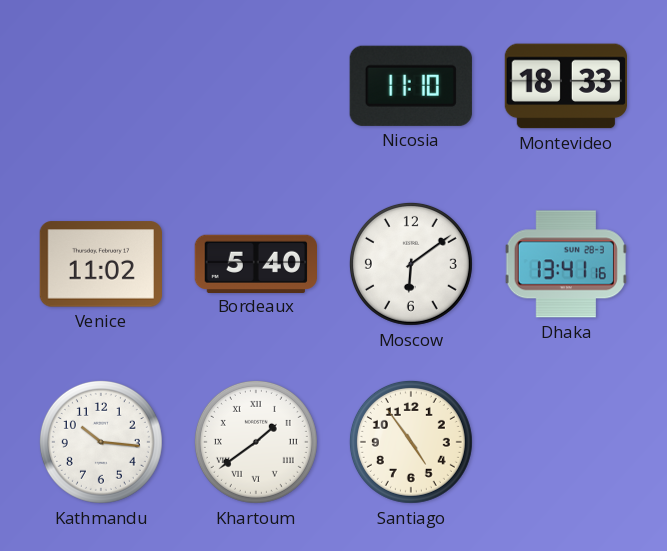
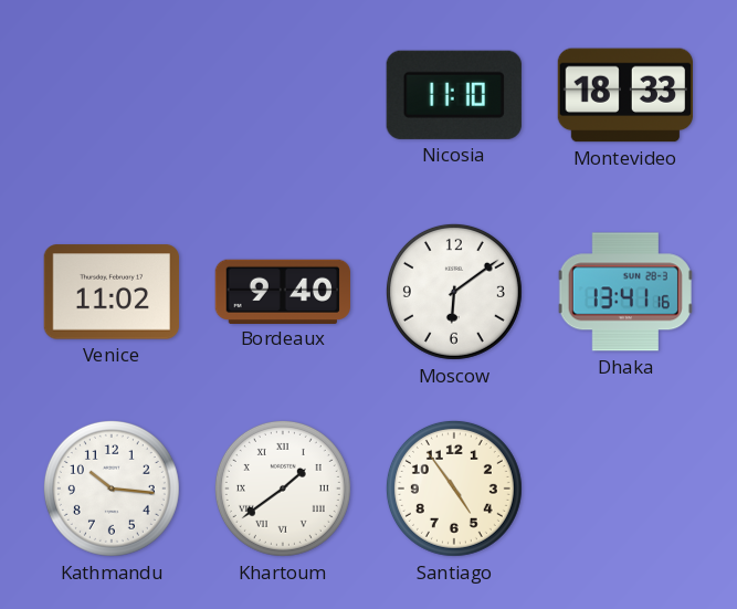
Bordeaux: 5:40 -> 9:40
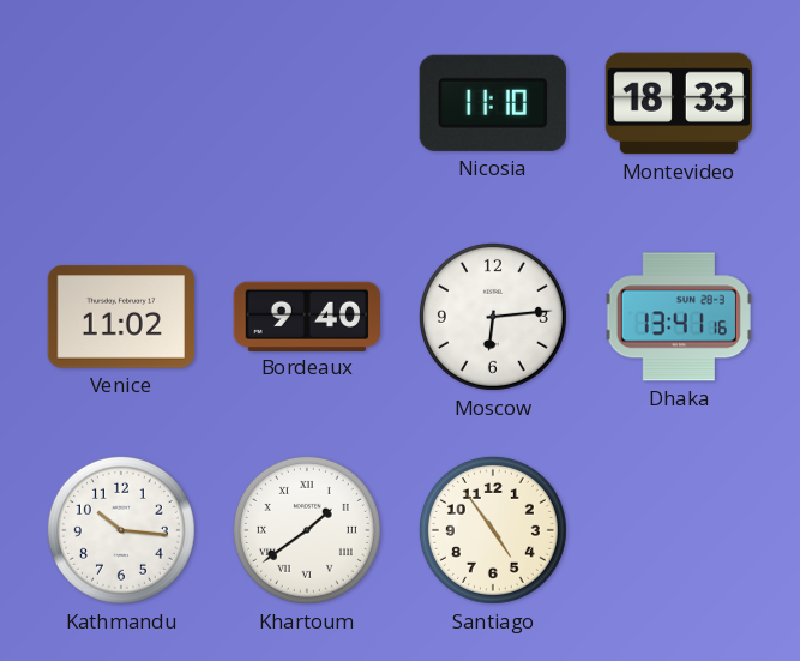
Moscow: 6:09 -> 6:14
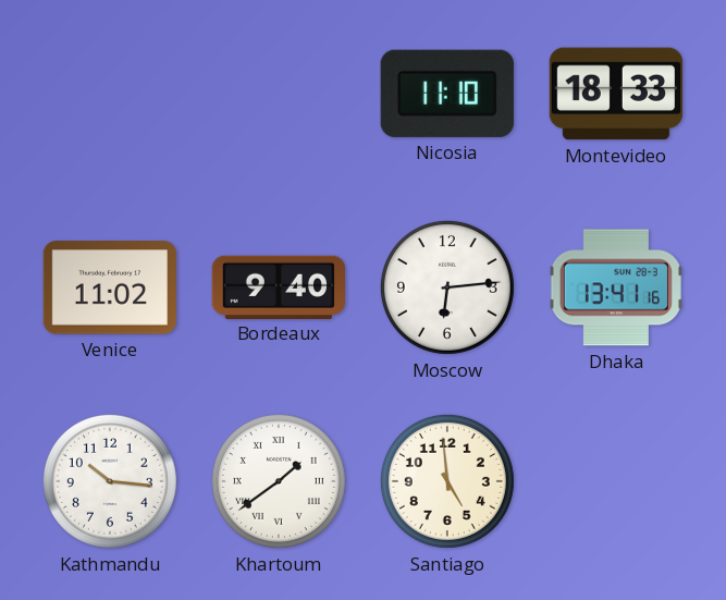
Santiago: 4:54 -> 4:59
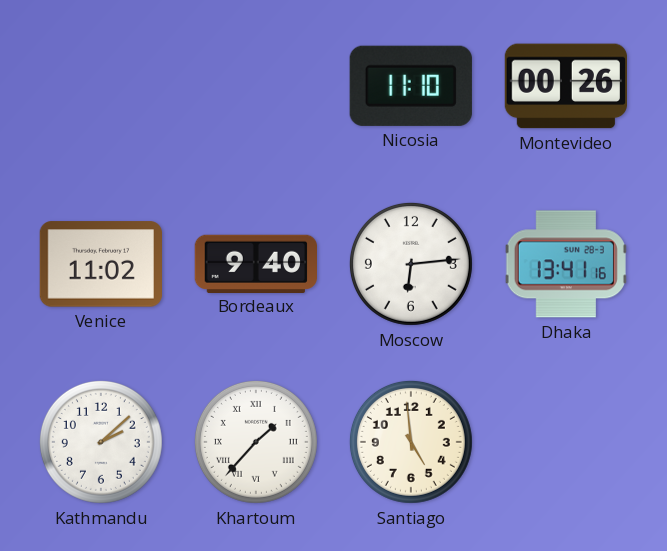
Montevideo: 18:33 -> 00:26
Kathmandu: 10:16 -> 2:08
Khartoum: 1:39 -> 1:37
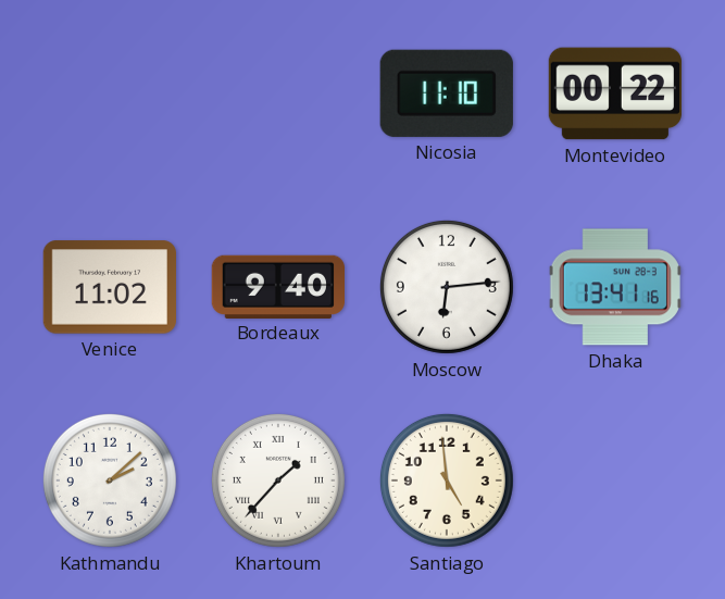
Montevideo: 00:26 -> 00:22
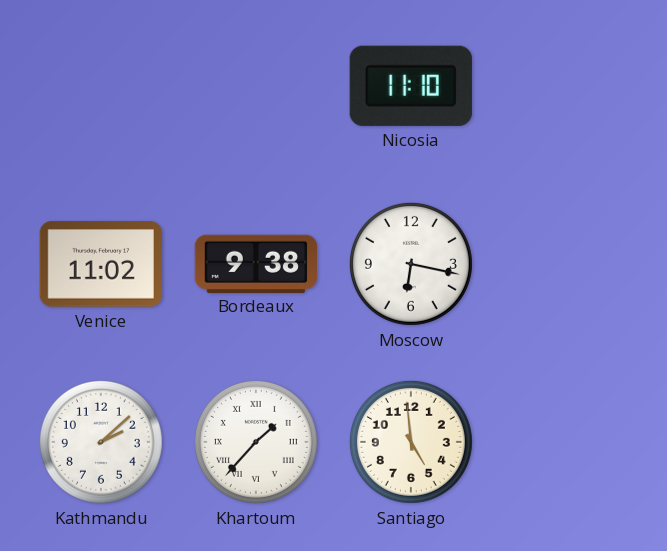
Montevideo: 00:22 -> none
Bordeaux: 9:40 -> 9:38
Moscow: 6:14 -> 6:17
Dhaka: 13:41 -> none
